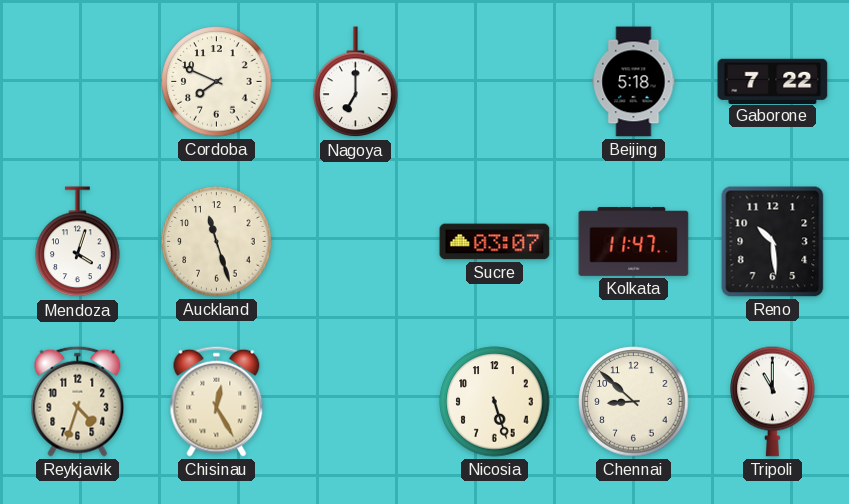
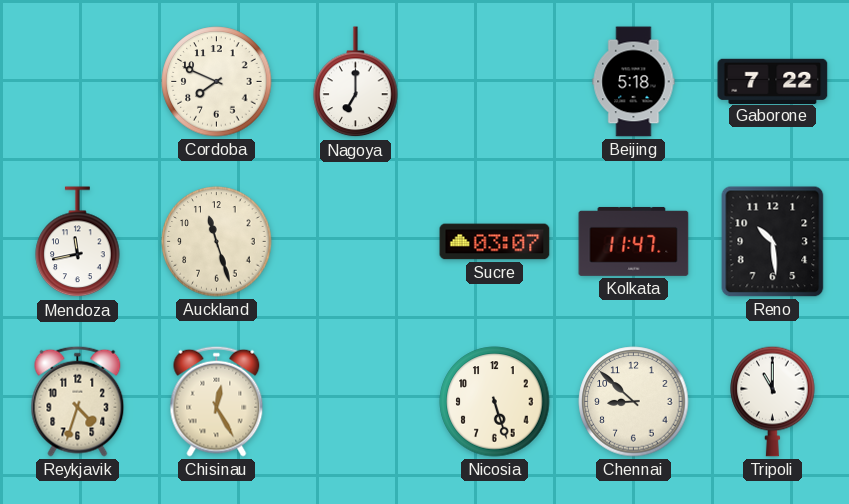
Mendoza: 4:03 -> 11:43
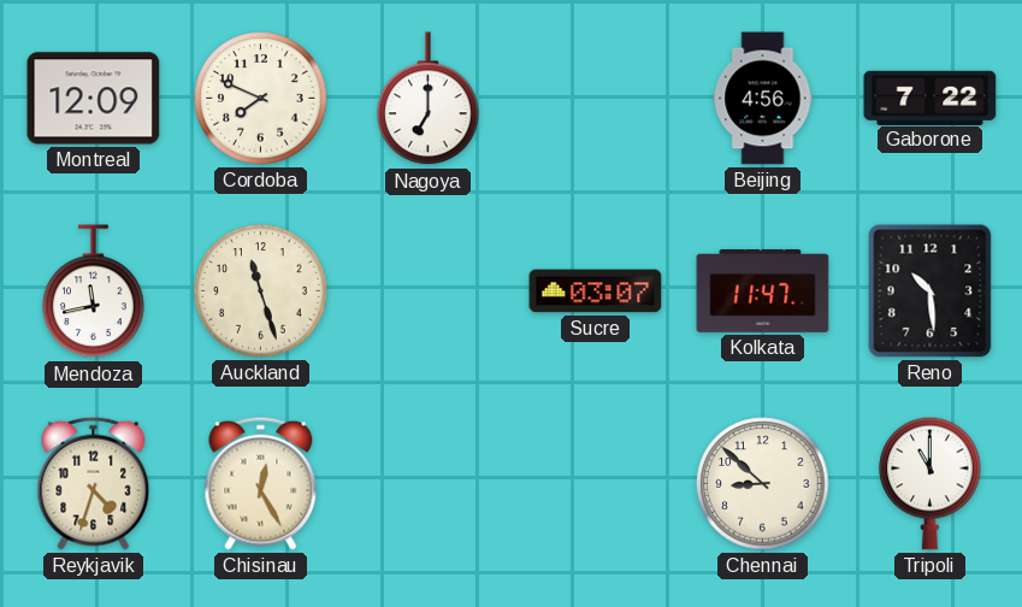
Montreal: none -> 12:09
Beijing: 5:18 -> 4:56
Nicosia: 5:27 -> none
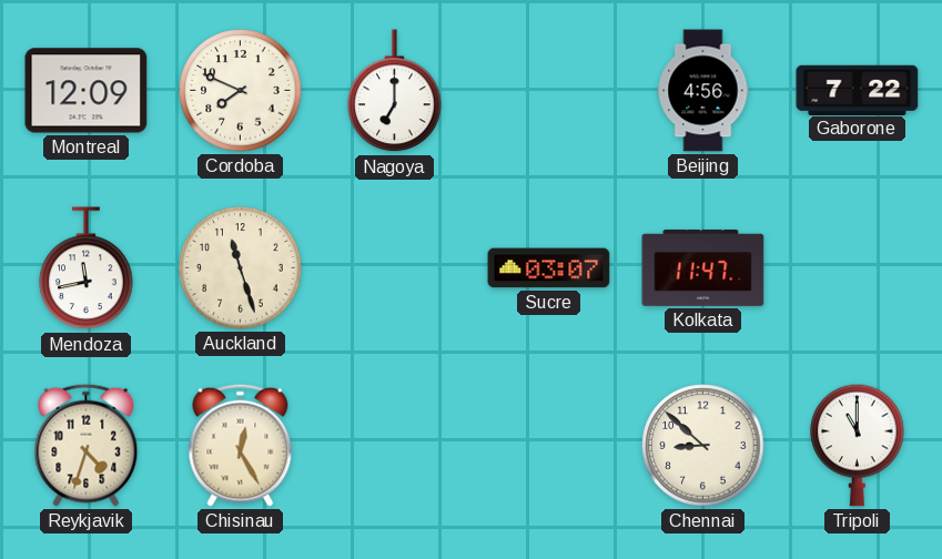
Reno: 10:29 -> none
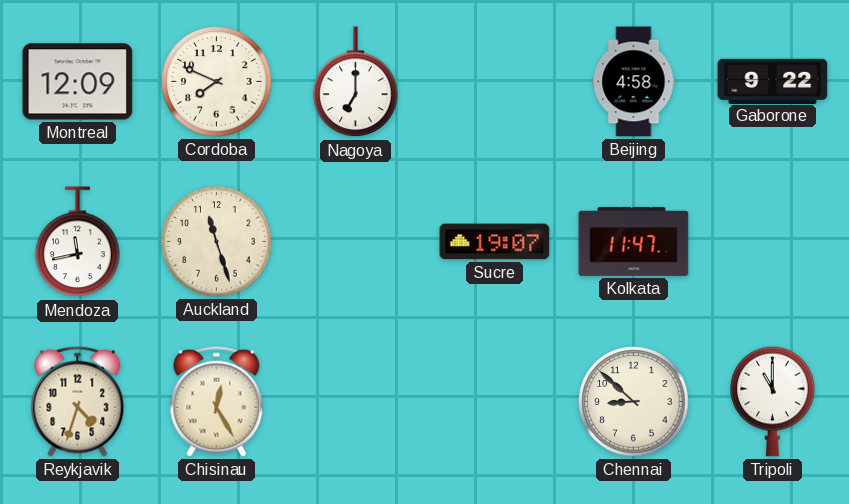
Beijing: 4:56 -> 4:58
Gaborone: 7:22 -> 9:22
Sucre: 03:07 -> 19:07
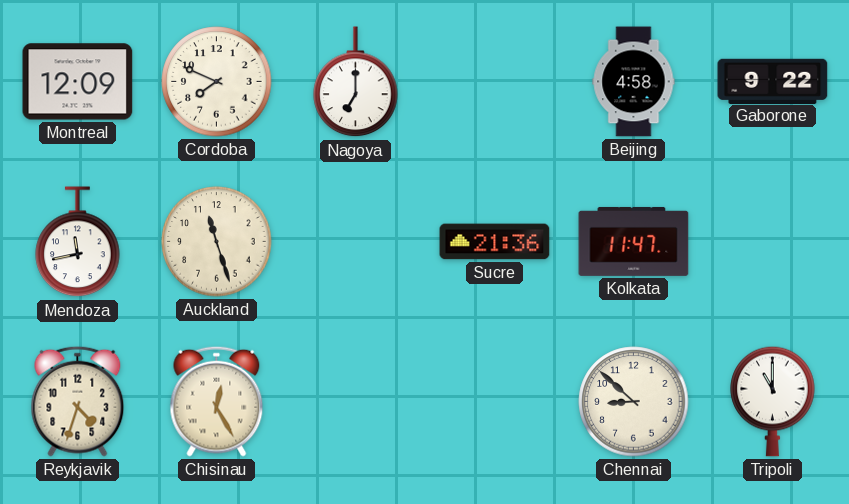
Sucre: 19:07 -> 21:36
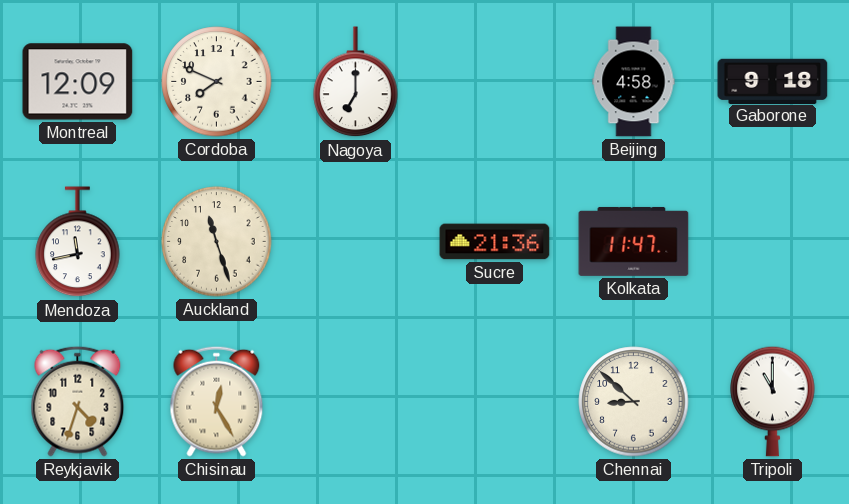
Gaborone: 9:22 -> 9:18
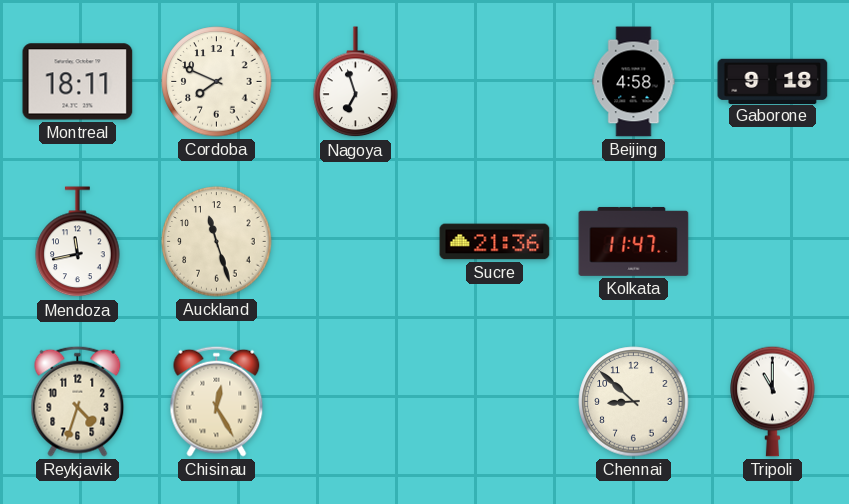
Montreal: 12:09 -> 18:11
Nagoya: 7:00 -> 6:57
